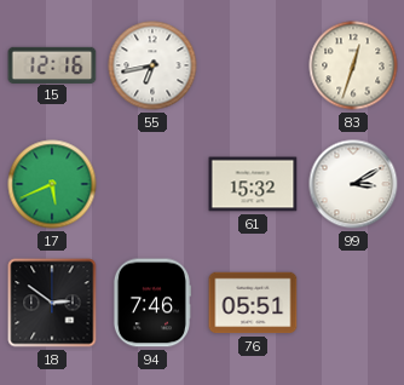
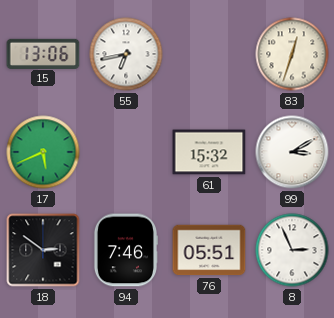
15: 12:16 -> 13:06
8: none -> 2:56
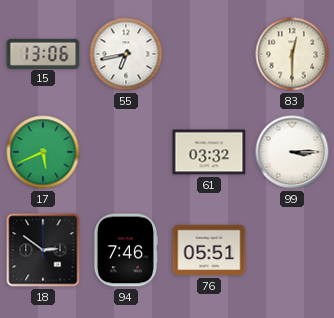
83: 12:33 -> 12:30
61: 15:32 -> 03:32
99: 3:10 -> 3:15
8: 2:56 -> none
